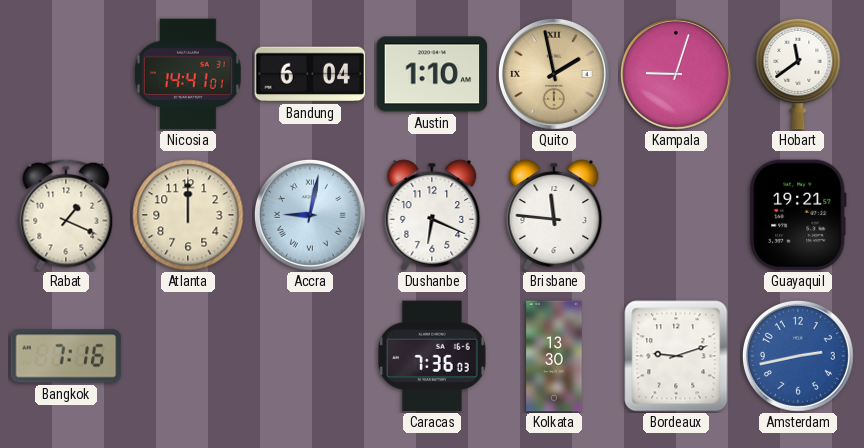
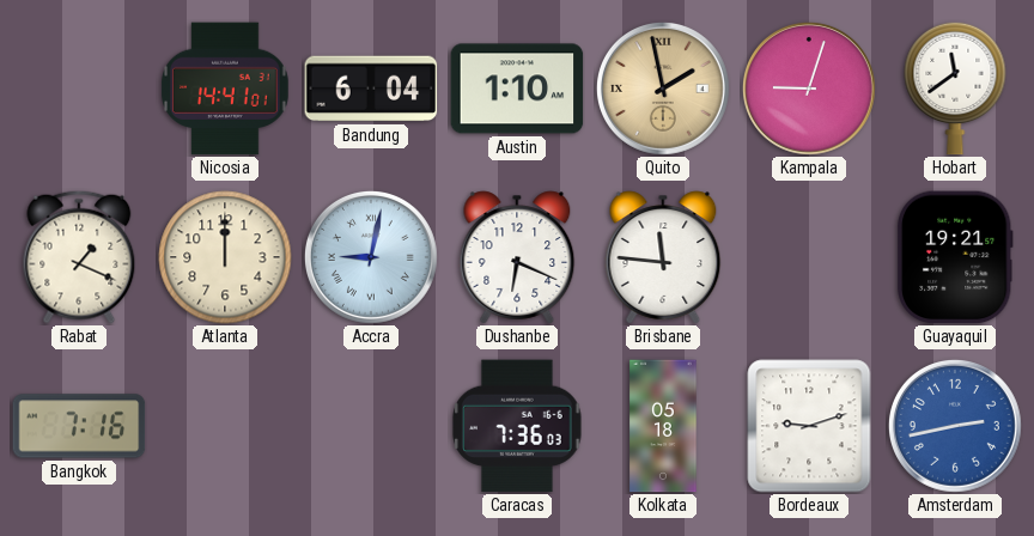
Kolkata: 13:30 -> 05:18
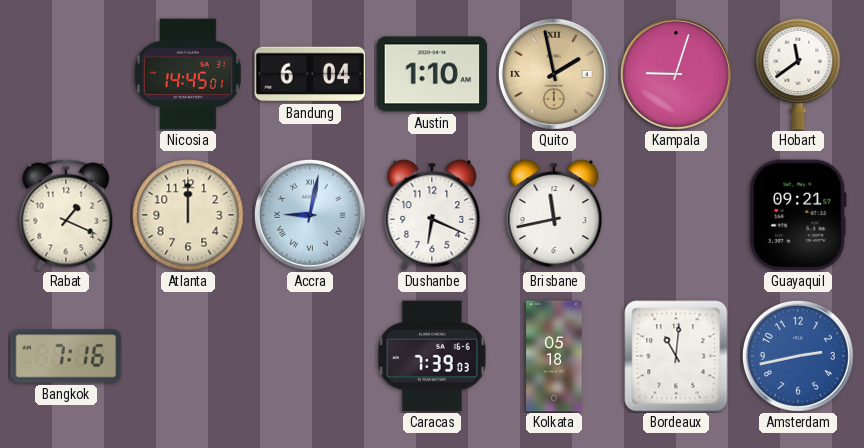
Nicosia: 14:41 -> 14:45
Brisbane: 11:46 -> 11:43
Guayaquil: 19:21 -> 09:21
Caracas: 7:36 -> 7:39
Bordeaux: 9:12 -> 11:01
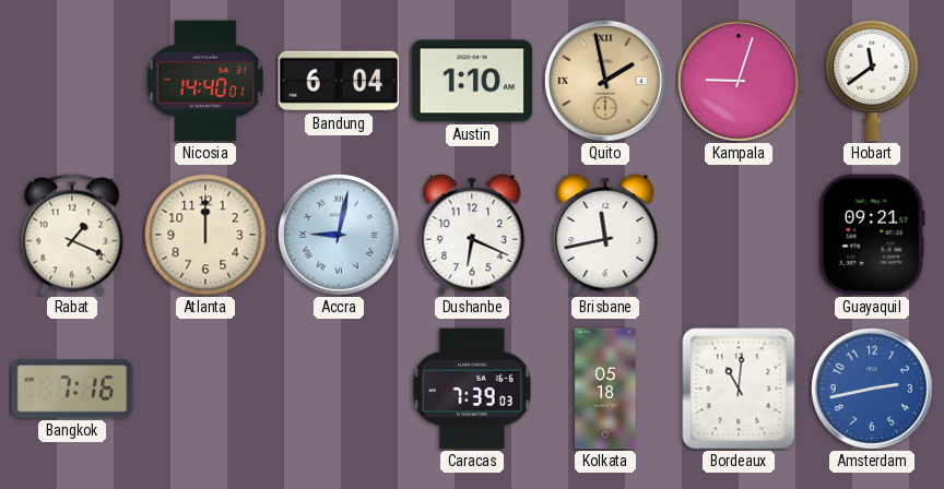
Nicosia: 14:45 -> 14:40
